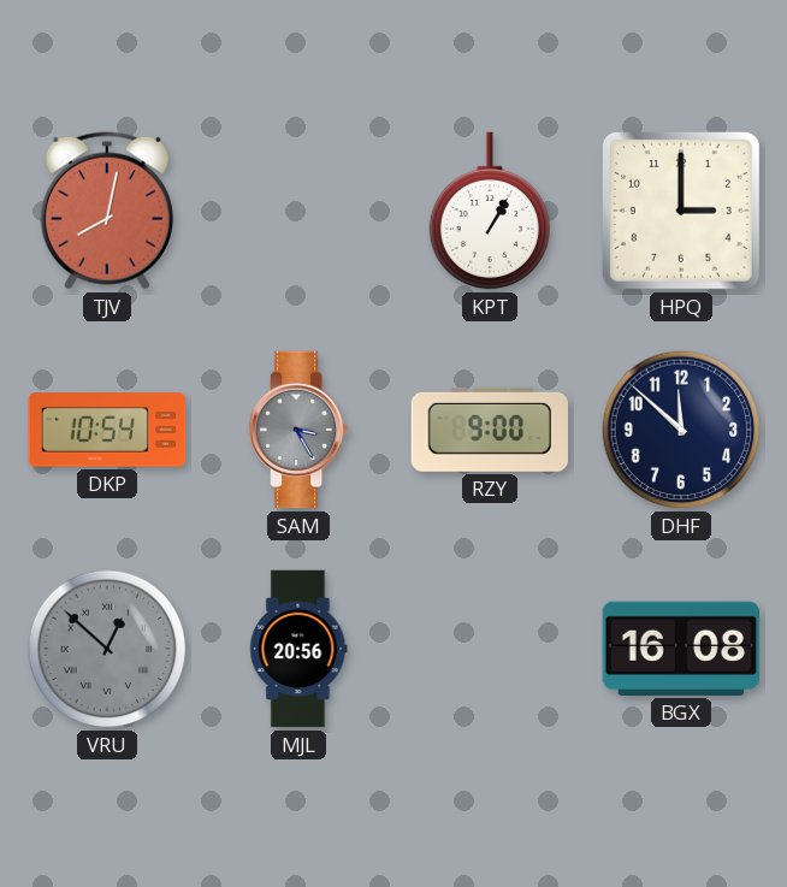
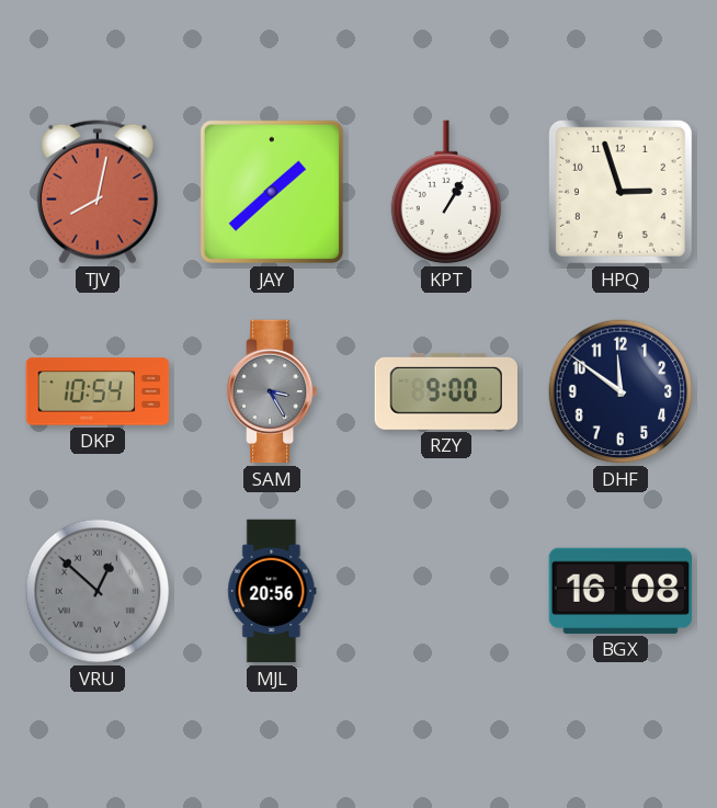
JAY: none -> 1:38
HPQ: 3:00 -> 2:57
DHF: 11:52 -> 11:51
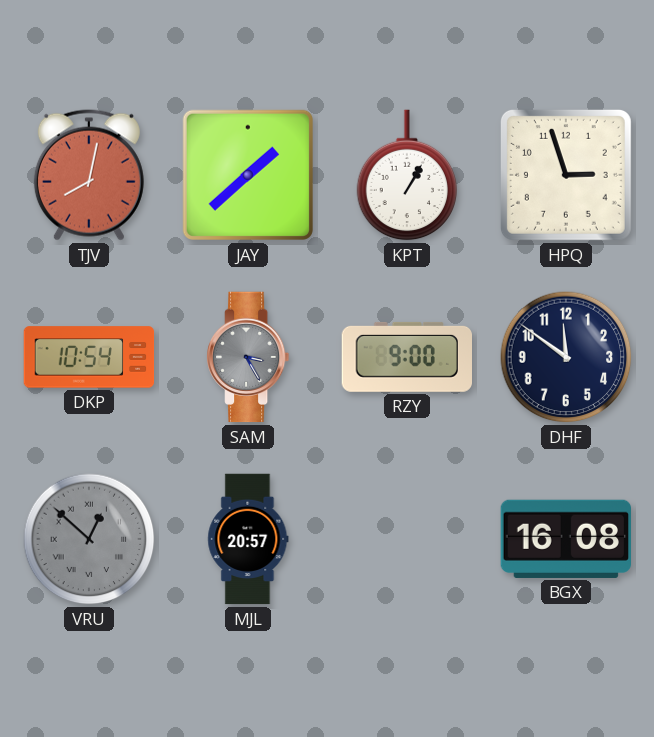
MJL: 20:56 -> 20:57
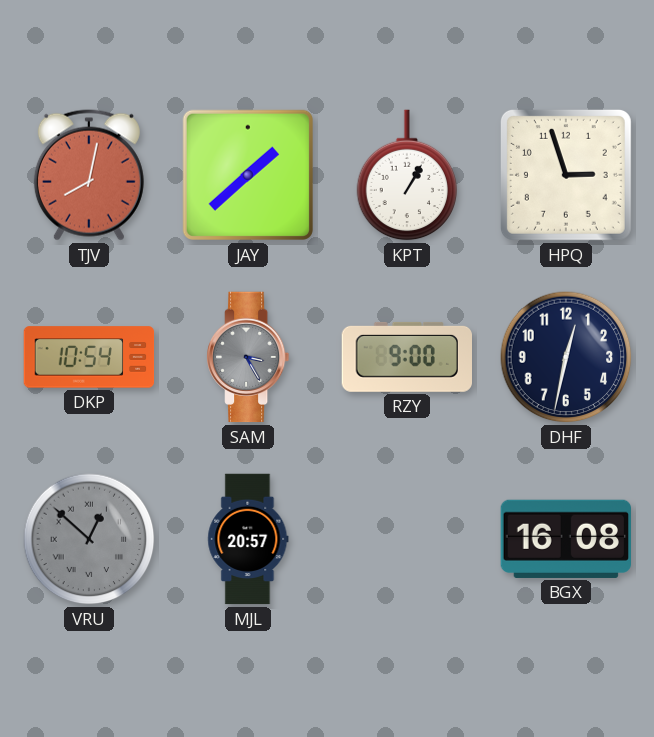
DHF: 11:51 -> 12:32
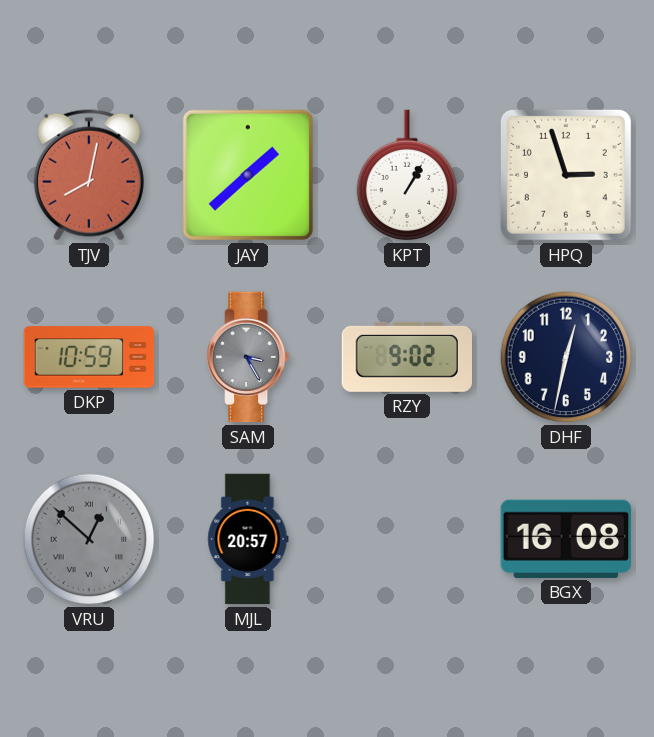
DKP: 10:54 -> 10:59
RZY: 9:00 -> 9:02
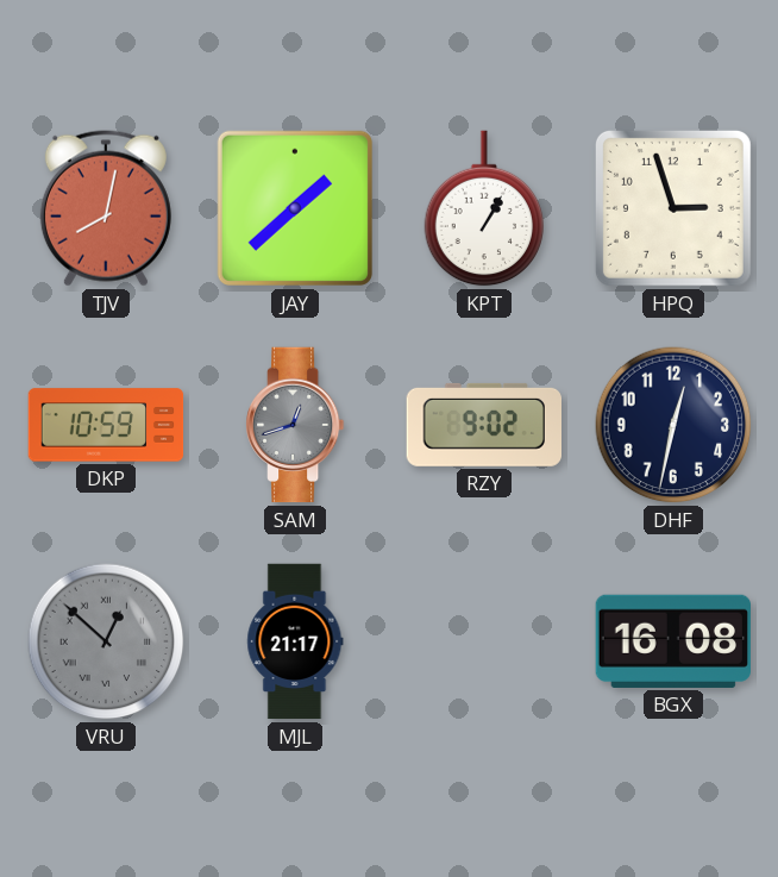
SAM: 3:25 -> 12:42
MJL: 20:57 -> 21:17
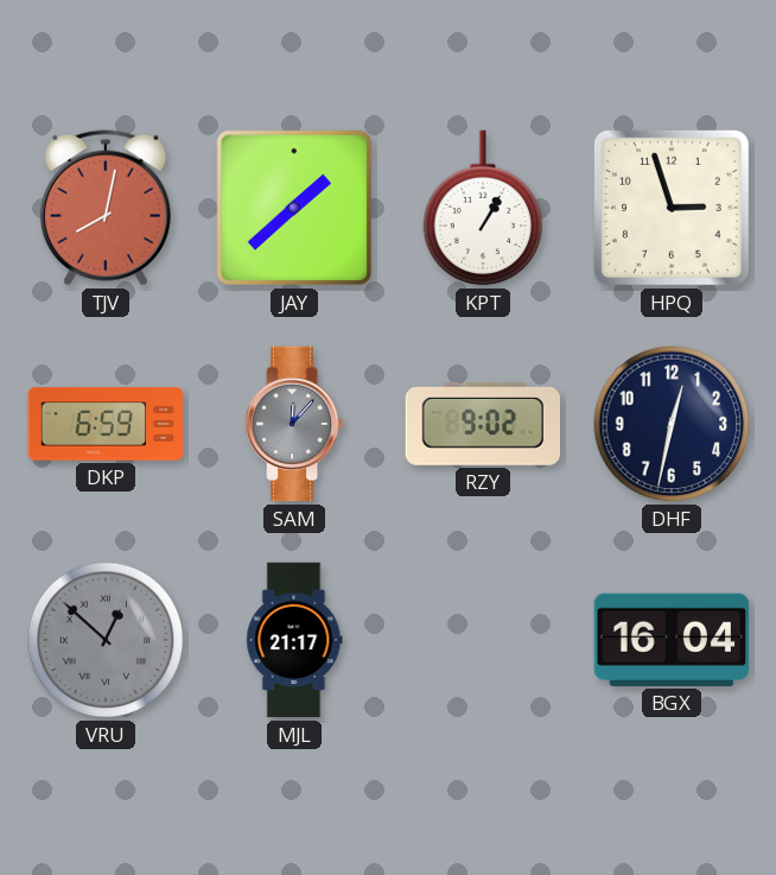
DKP: 10:59 -> 6:59
SAM: 12:42 -> 12:07
BGX: 16:08 -> 16:04
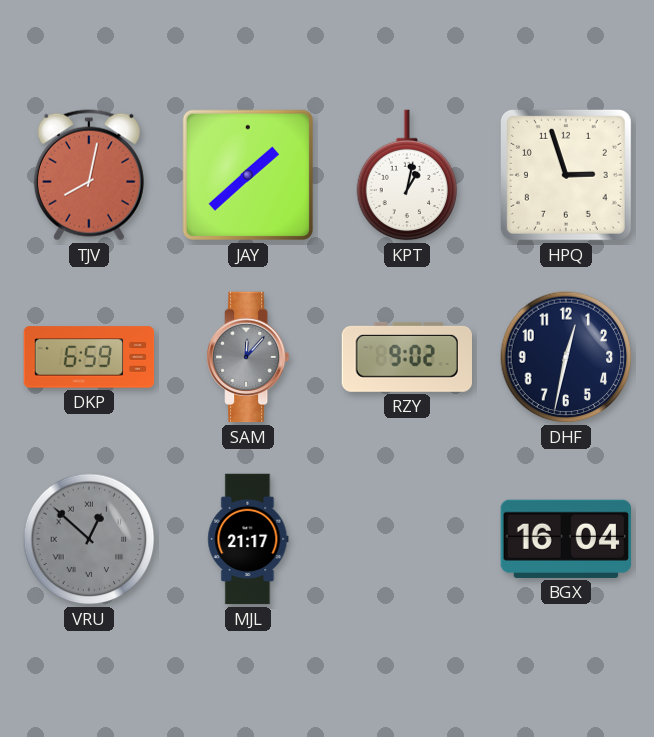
KPT: 1:05 -> 1:02
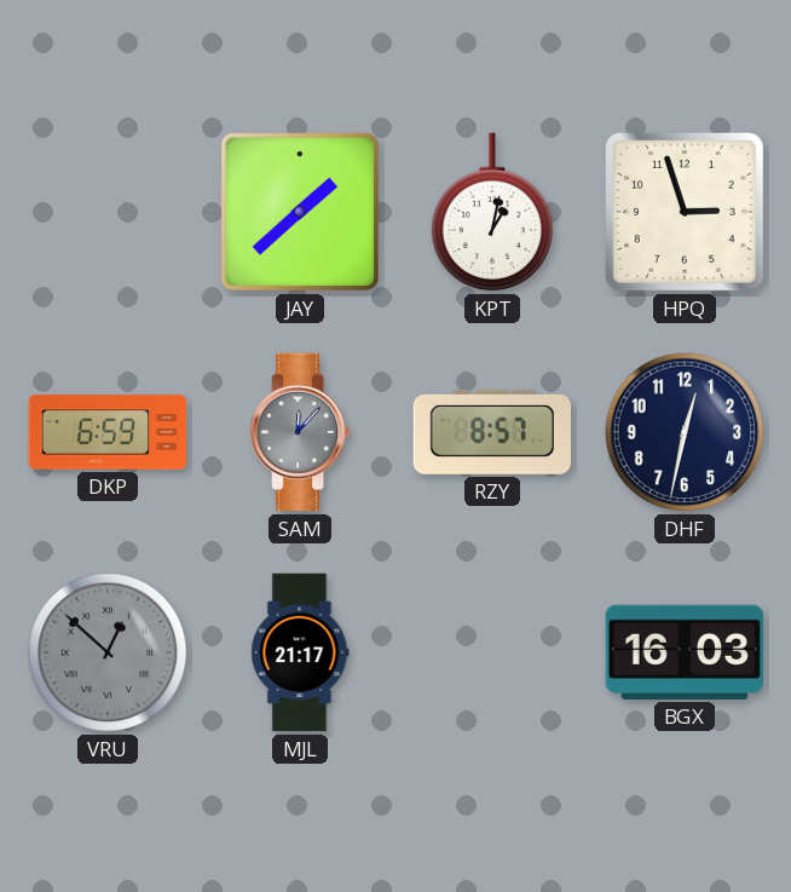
TJV: 8:02 -> none
RZY: 9:02 -> 8:57
BGX: 16:04 -> 16:03
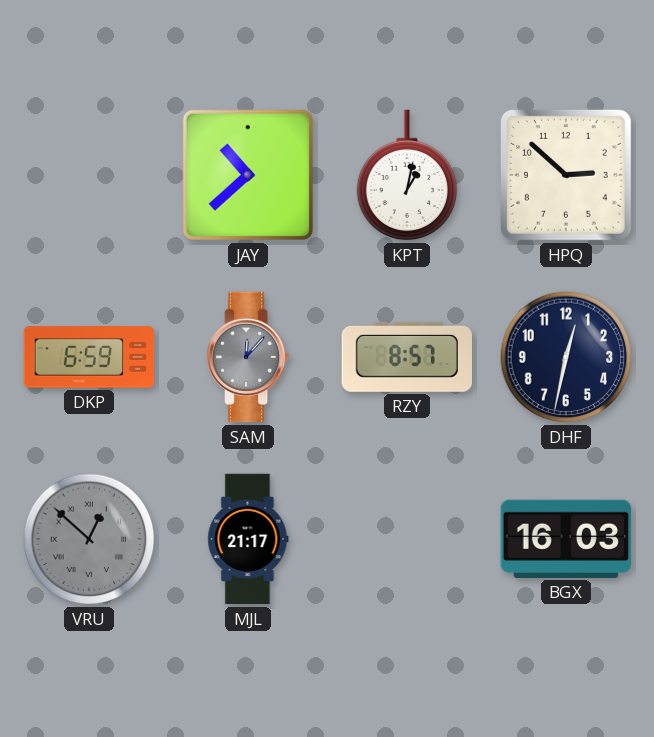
JAY: 1:38 -> 10:38
HPQ: 2:57 -> 2:52
